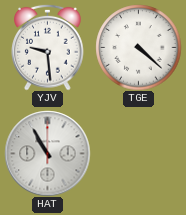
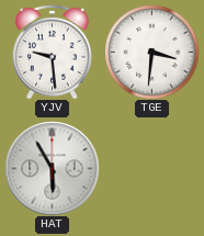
TGE: 4:22 -> 3:31
HAT: 10:55 -> 5:55
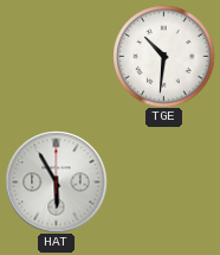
YJV: 9:29 -> none
TGE: 3:31 -> 10:31
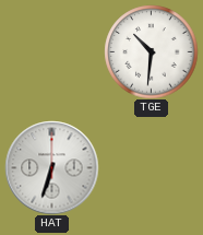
HAT: 5:55 -> 6:33
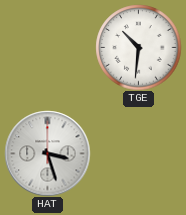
HAT: 6:33 -> 3:27
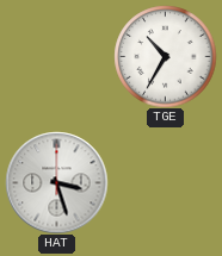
TGE: 10:31 -> 10:35
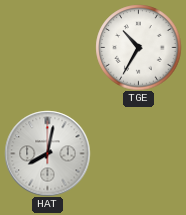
HAT: 3:27 -> 8:02
